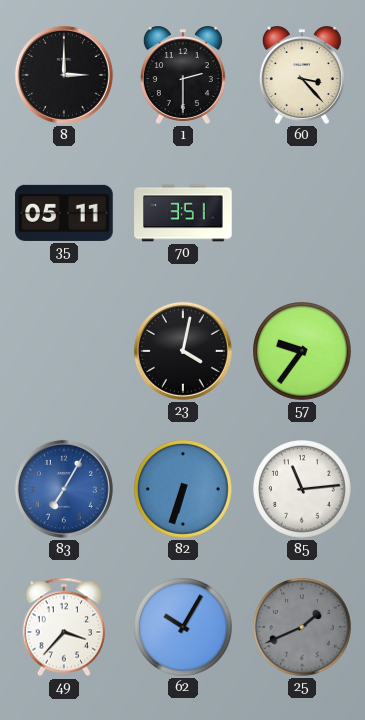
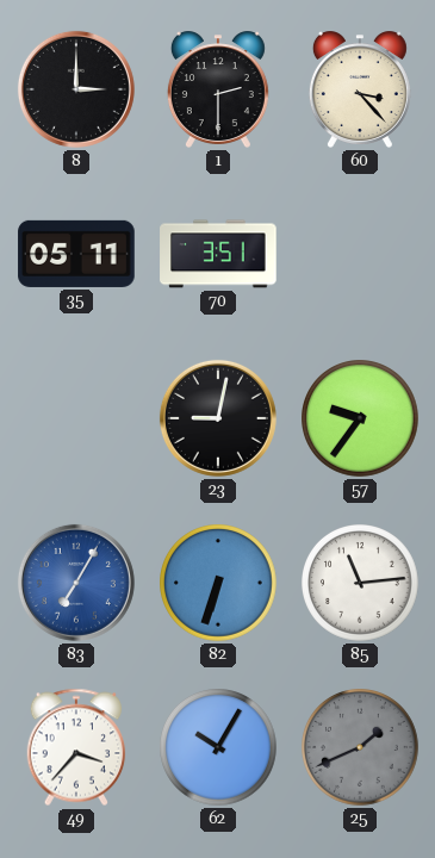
23: 4:02 -> 9:02
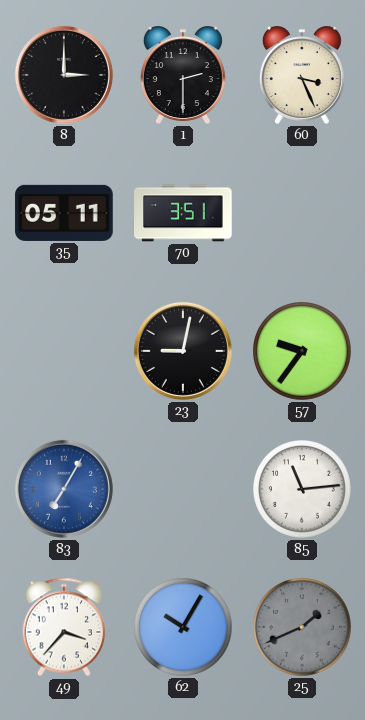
60: 3:23 -> 3:26
82: 6:33 -> none
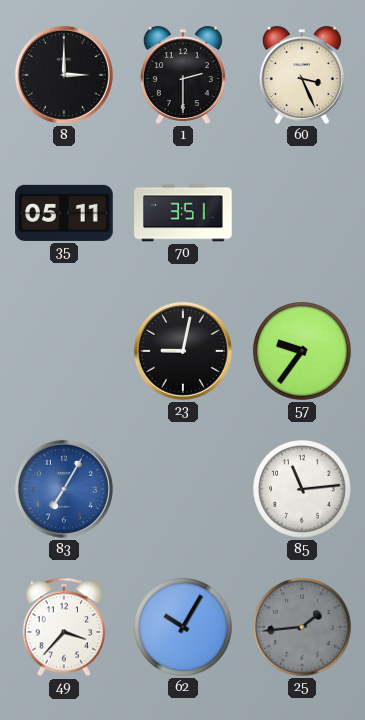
25: 1:41 -> 1:44
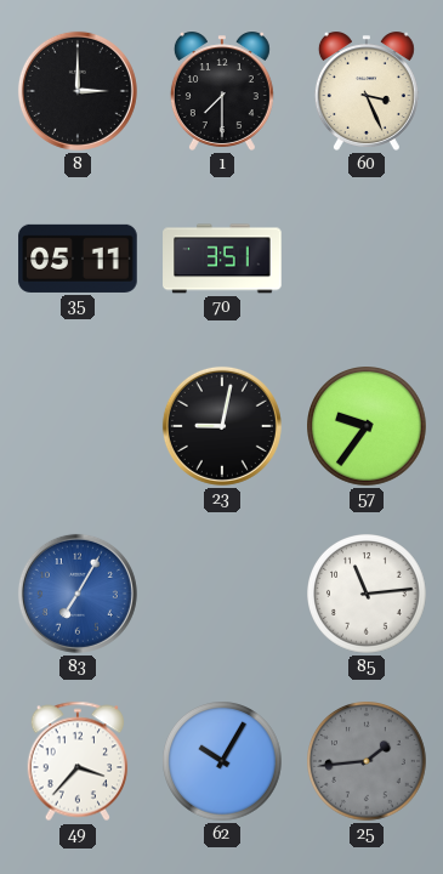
1: 2:30 -> 7:30
